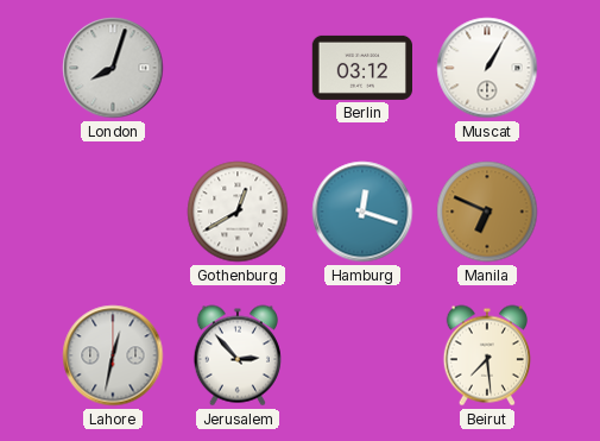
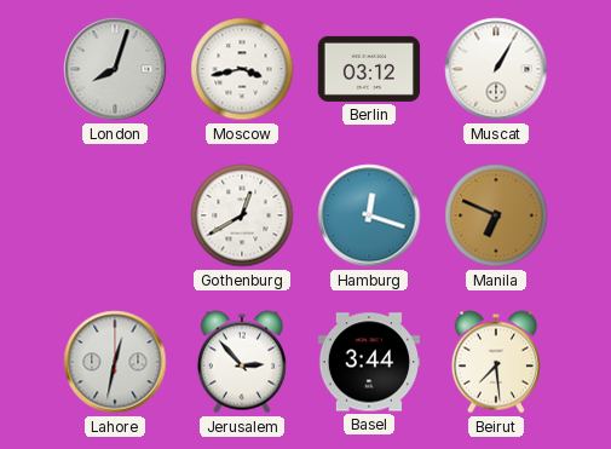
Moscow: none -> 3:43
Basel: none -> 3:44
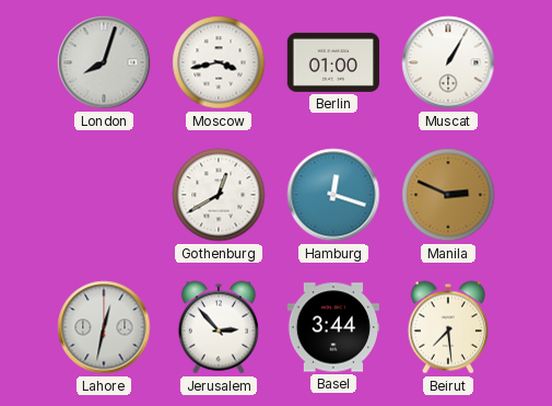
Berlin: 03:12 -> 01:00
Manila: 6:49 -> 2:49
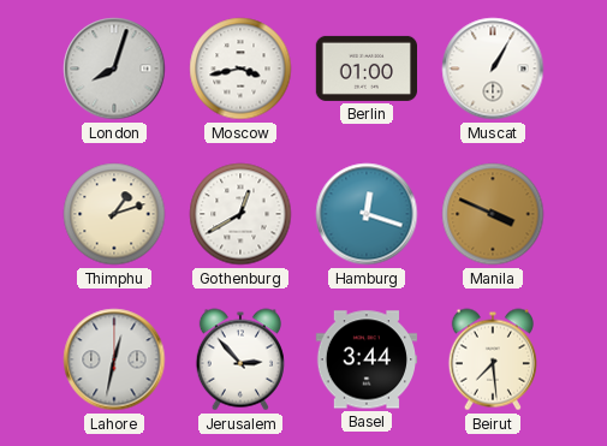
Thimphu: none -> 1:12
Manila: 2:49 -> 3:49
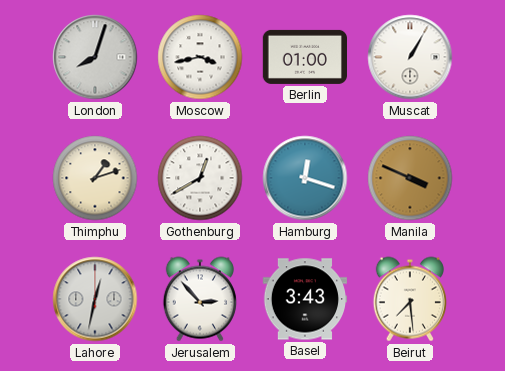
Basel: 3:44 -> 3:43
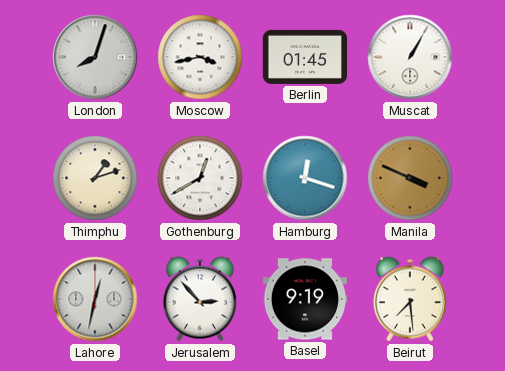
Berlin: 01:00 -> 01:45
Basel: 3:43 -> 9:19
